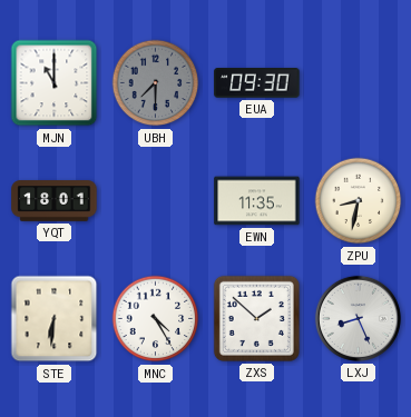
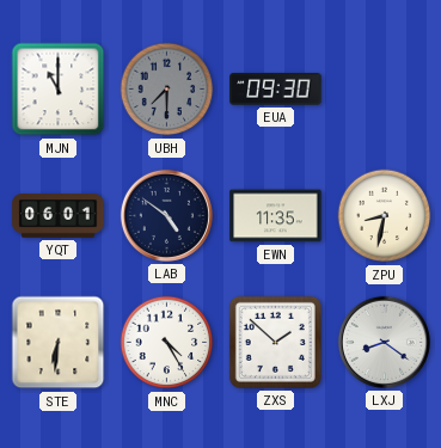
YQT: 18:01 -> 06:01
LAB: none -> 4:51
LXJ: 8:26 -> 8:21
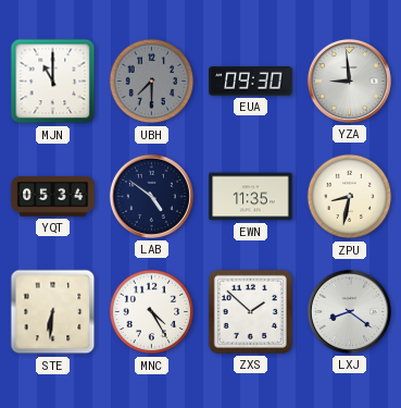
YZA: none -> 8:59
YQT: 06:01 -> 05:34
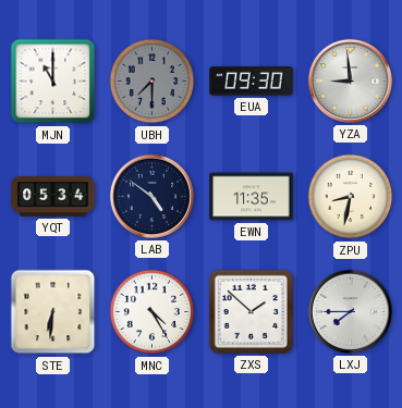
LXJ: 8:21 -> 7:45
